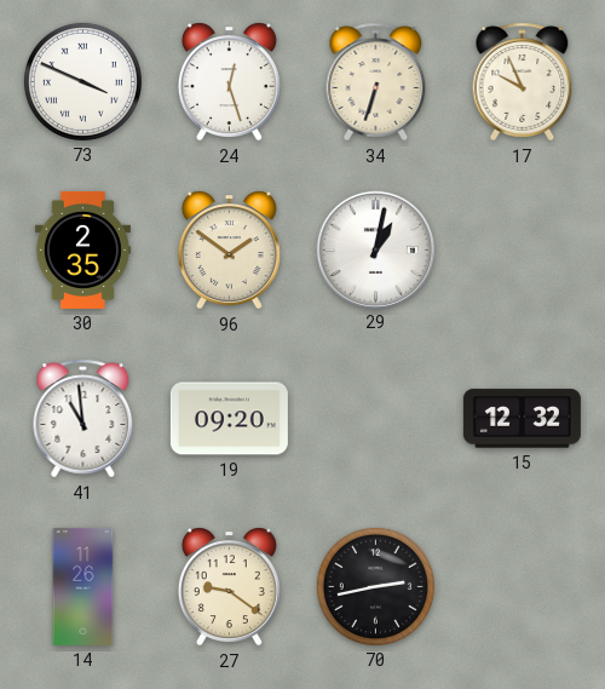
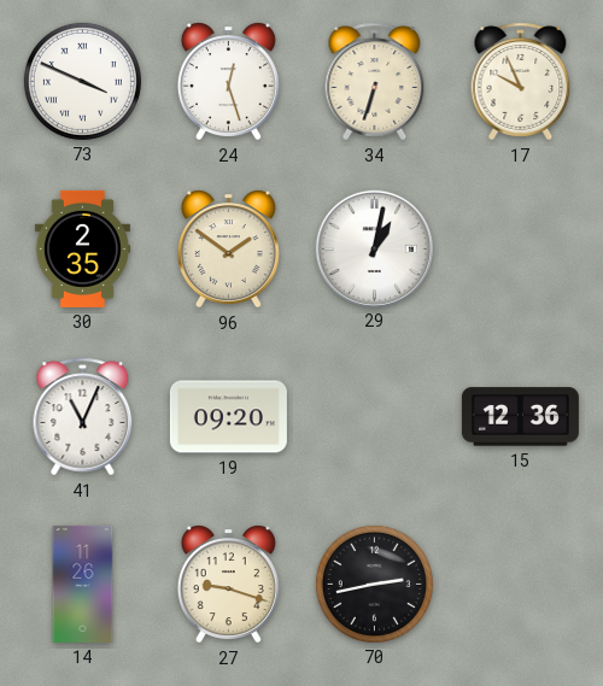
41: 10:59 -> 11:04
15: 12:32 -> 12:36
27: 9:21 -> 9:18
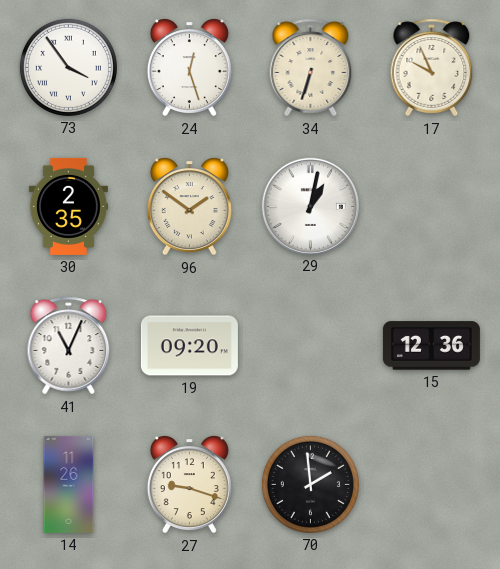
73: 3:49 -> 3:54
70: 2:43 -> 1:59
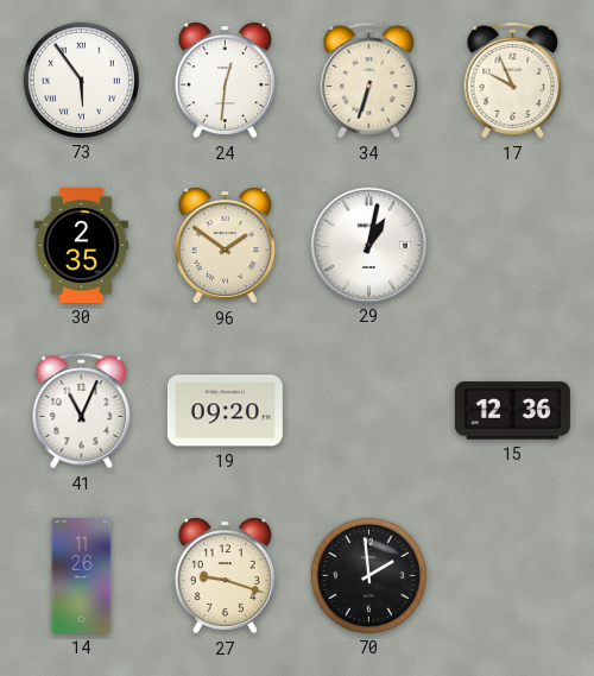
73: 3:54 -> 5:54
24: 12:27 -> 12:31
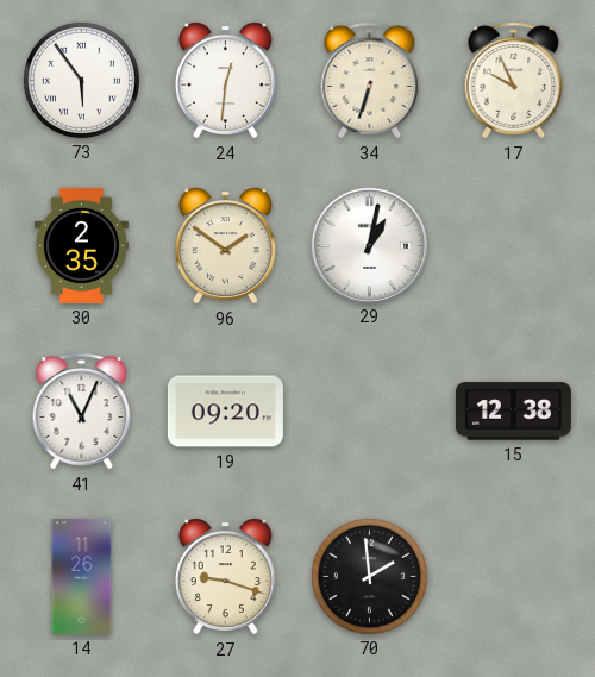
15: 12:36 -> 12:38
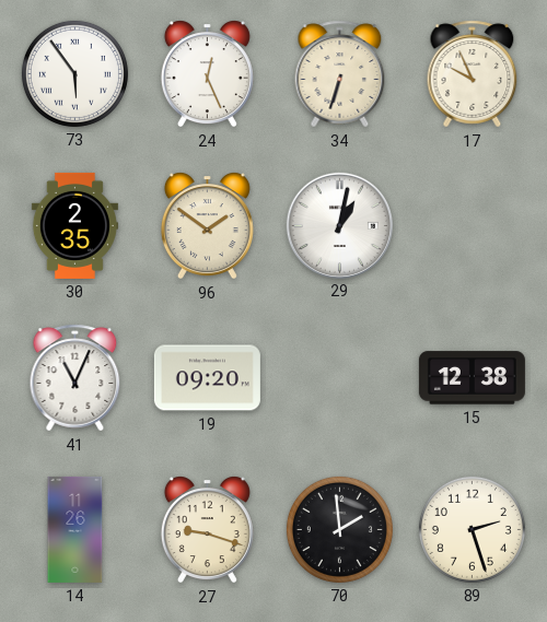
24: 12:31 -> 12:26
89: none -> 2:27
